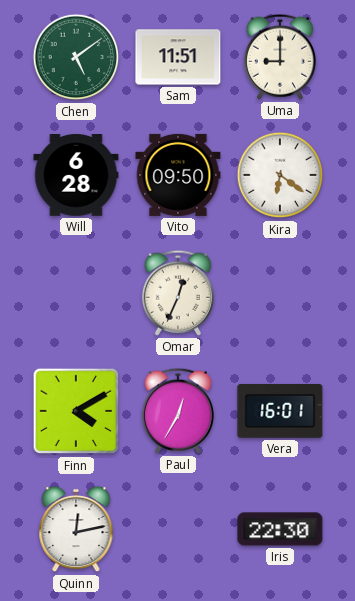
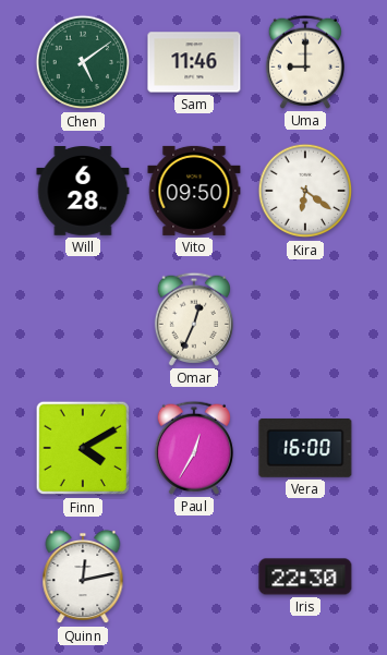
Sam: 11:51 -> 11:46
Vera: 16:01 -> 16:00
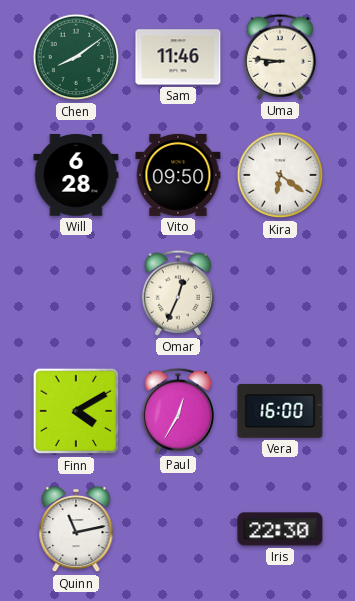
Chen: 5:09 -> 8:09
Uma: 9:00 -> 8:46
Quinn: 12:13 -> 11:13
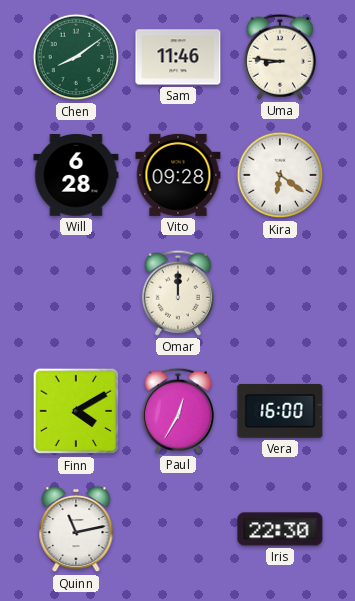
Vito: 09:50 -> 09:28
Omar: 12:34 -> 12:00
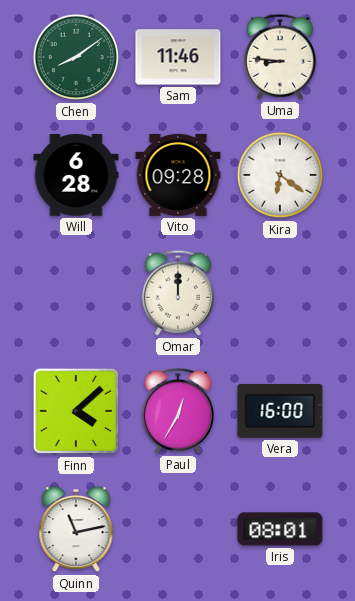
Finn: 4:10 -> 4:08
Iris: 22:30 -> 08:01
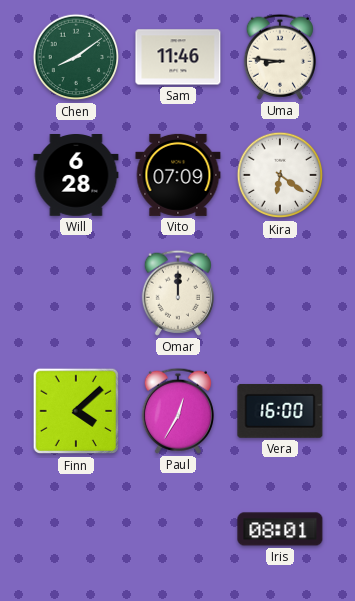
Vito: 09:28 -> 07:09
Quinn: 11:13 -> none
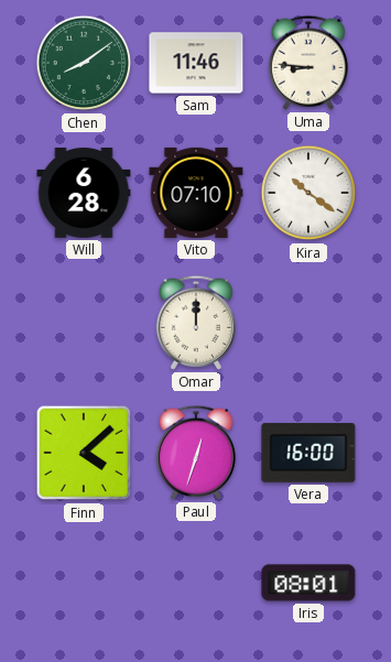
Vito: 07:09 -> 07:10
Kira: 6:21 -> 10:21
Paul: 12:35 -> 12:33
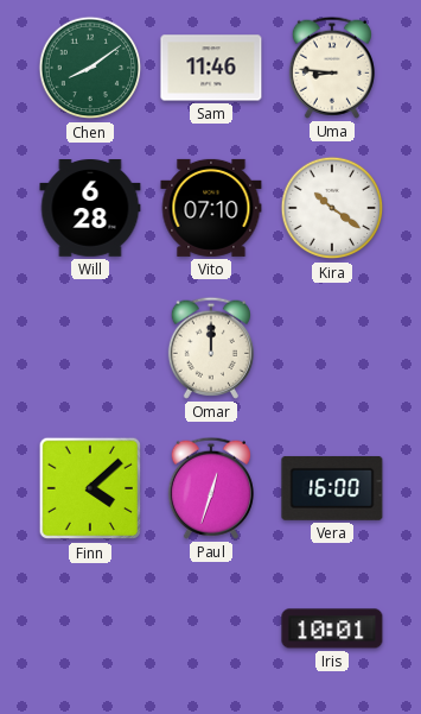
Iris: 08:01 -> 10:01
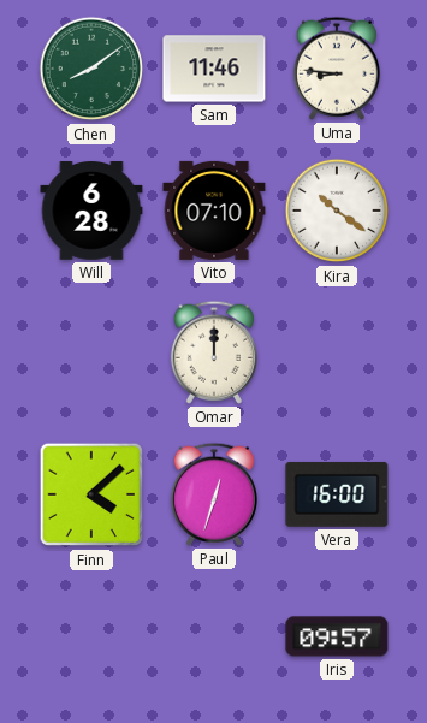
Iris: 10:01 -> 09:57
